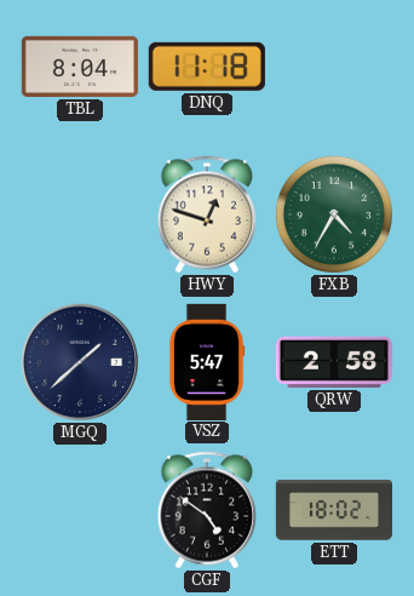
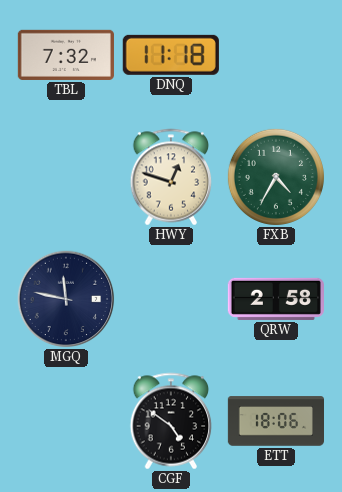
TBL: 8:04 -> 7:32
MGQ: 1:38 -> 11:47
VSZ: 5:47 -> none
ETT: 18:02 -> 18:06
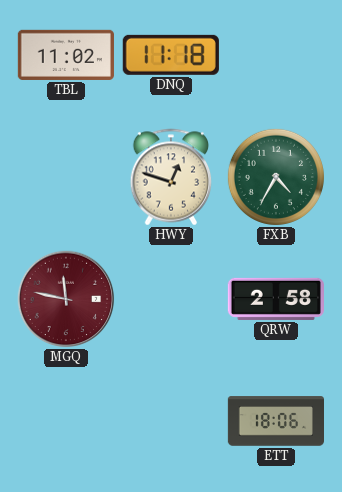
TBL: 7:32 -> 11:02
MGQ dial: navy -> burgundy
CGF: 4:51 -> none
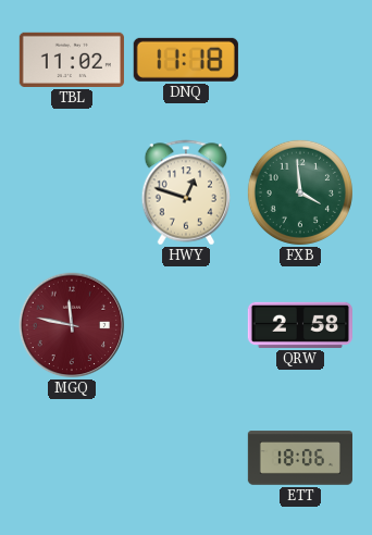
FXB: 4:35 -> 3:59
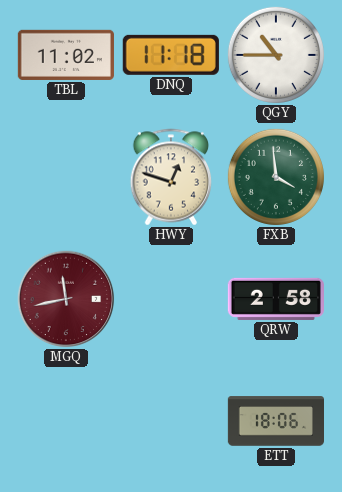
QGY: none -> 10:45
MGQ: 11:47 -> 11:43
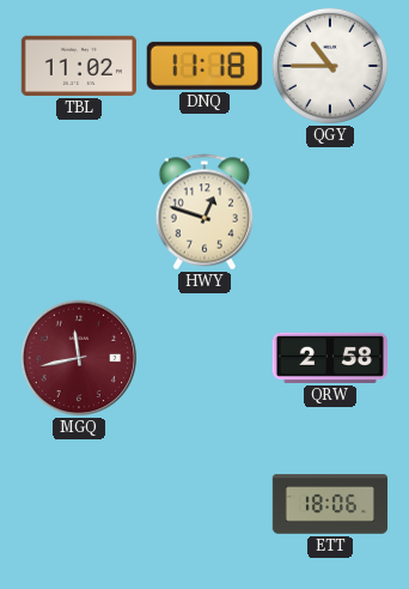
FXB: 3:59 -> none
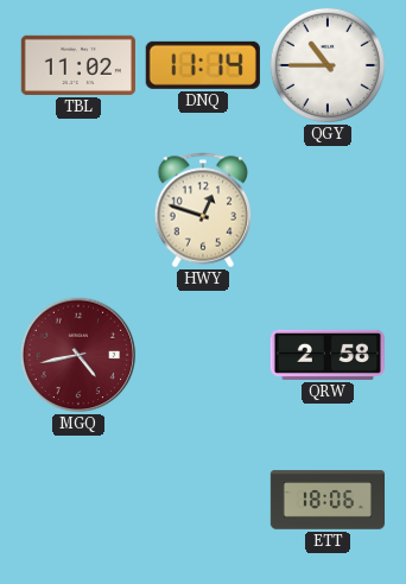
DNQ: 11:18 -> 11:14
MGQ: 11:43 -> 4:43
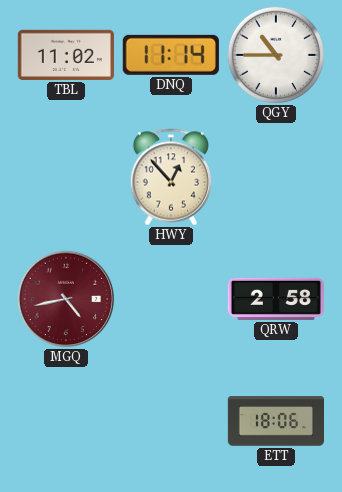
HWY: 12:48 -> 12:53
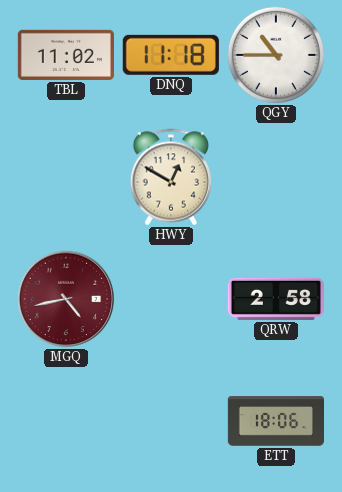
DNQ: 11:14 -> 11:18
HWY: 12:53 -> 12:50
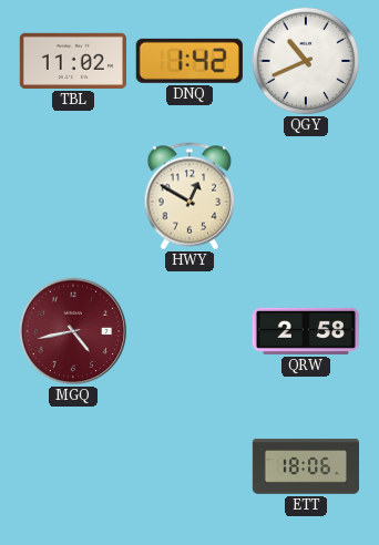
DNQ: 11:18 -> 1:42
QGY: 10:45 -> 10:41
